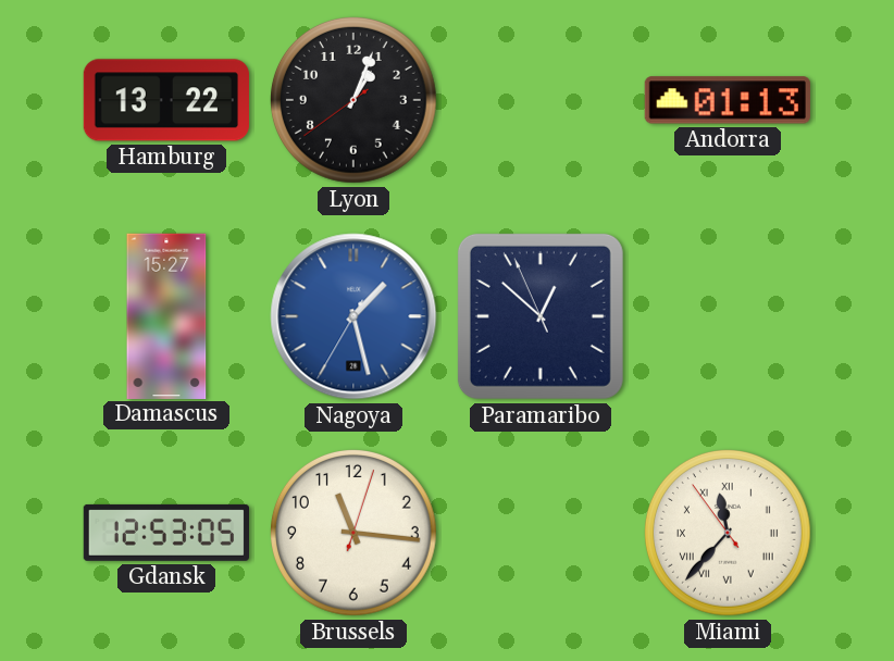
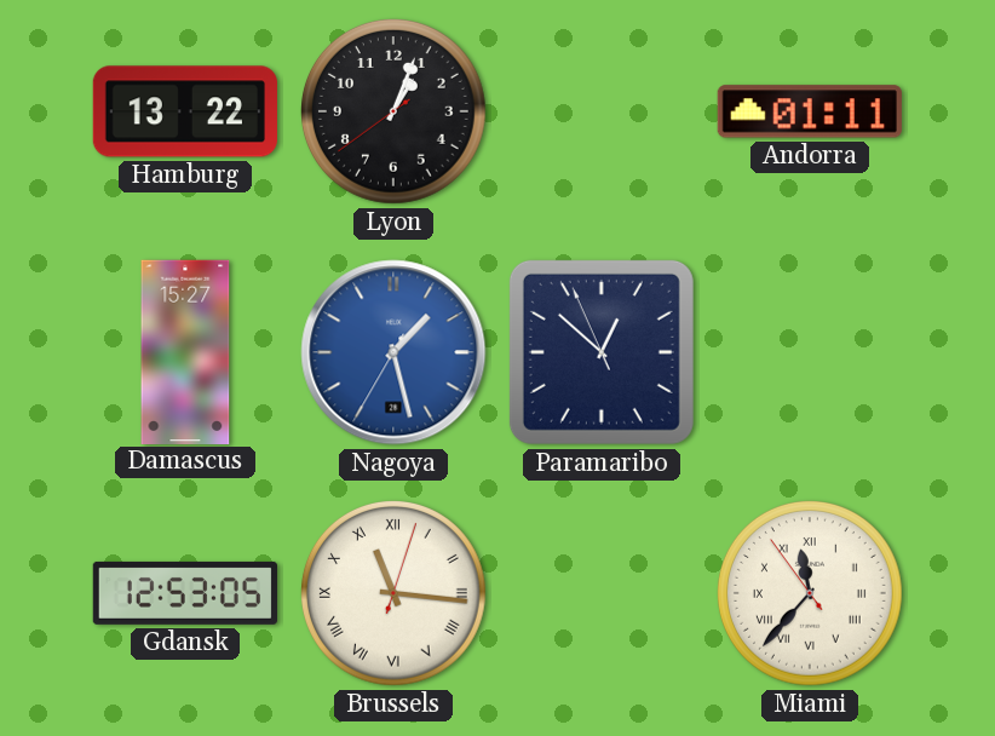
Andorra: 01:13 -> 01:11
Brussels numerals: Arabic -> Roman
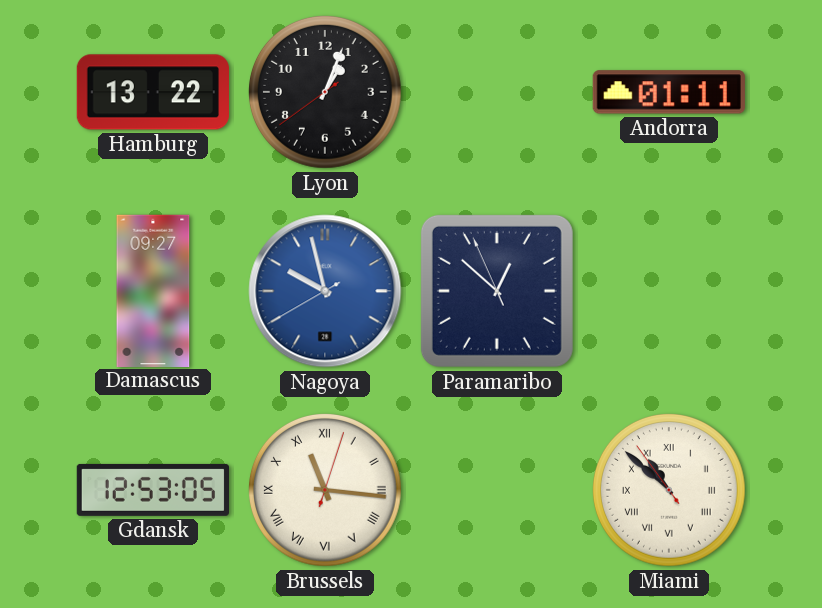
Damascus: 15:27 -> 09:27
Nagoya: 1:27 -> 9:57
Miami: 11:36 -> 10:51
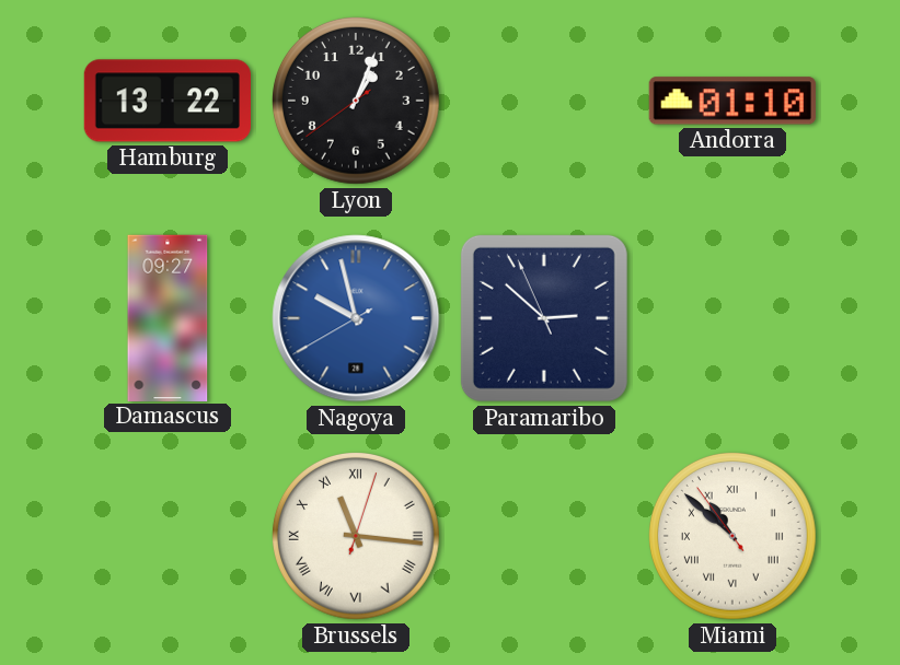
Andorra: 01:11 -> 01:10
Paramaribo: 12:51 -> 2:51
Gdansk: 12:53 -> none
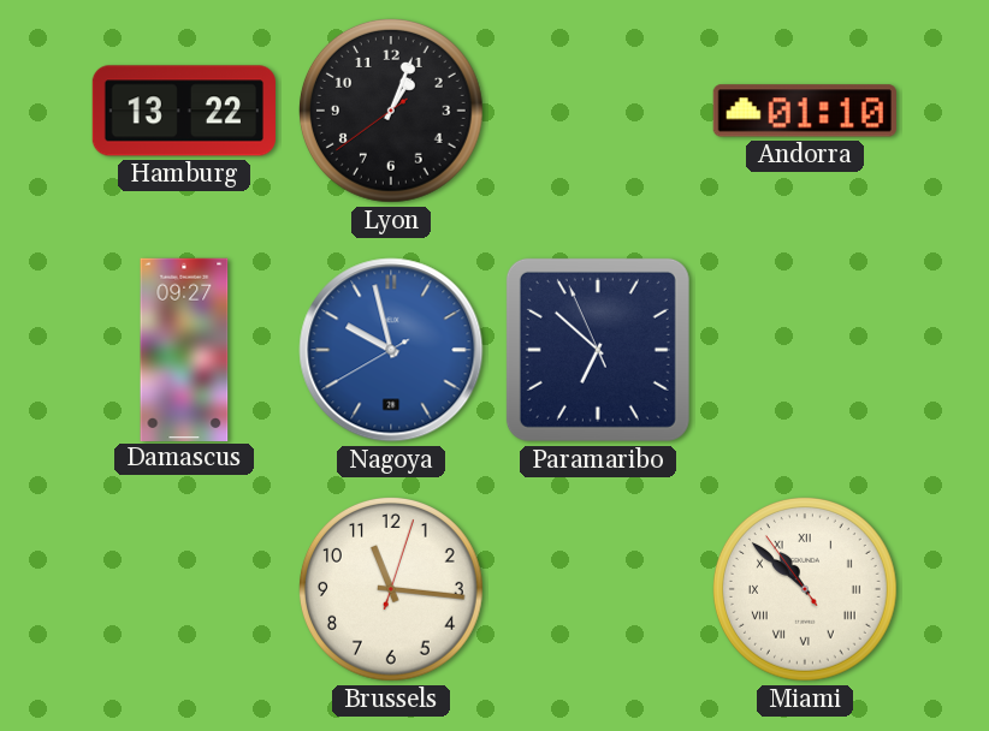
Paramaribo: 2:51 -> 6:51
Brussels numerals: Roman -> Arabic
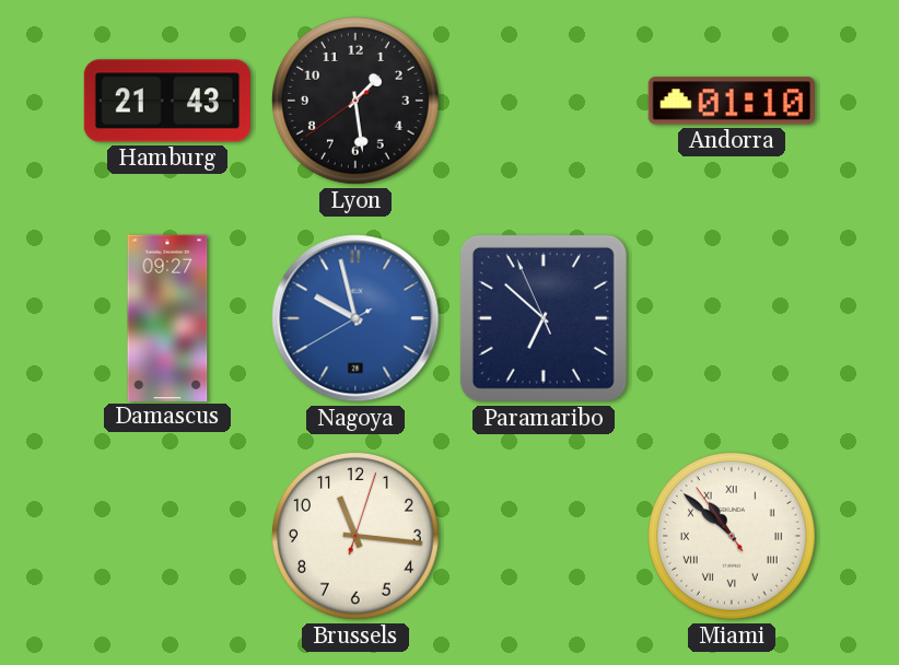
Hamburg: 13:22 -> 21:43
Lyon: 1:03 -> 1:28
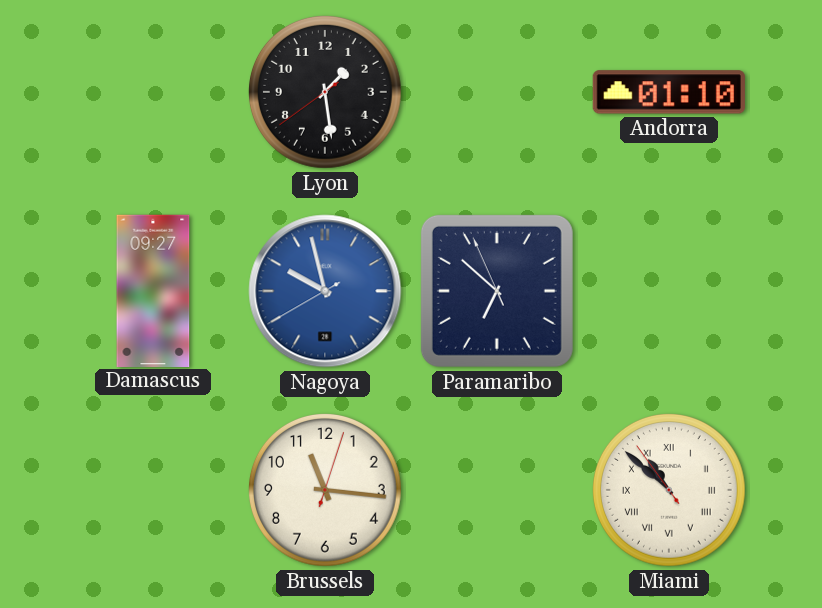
Hamburg: 21:43 -> none
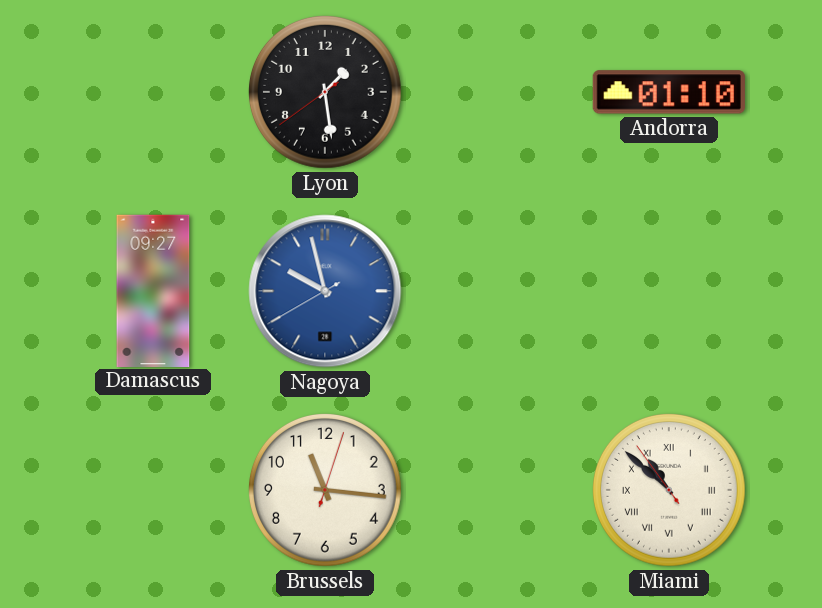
Paramaribo: 6:51 -> none
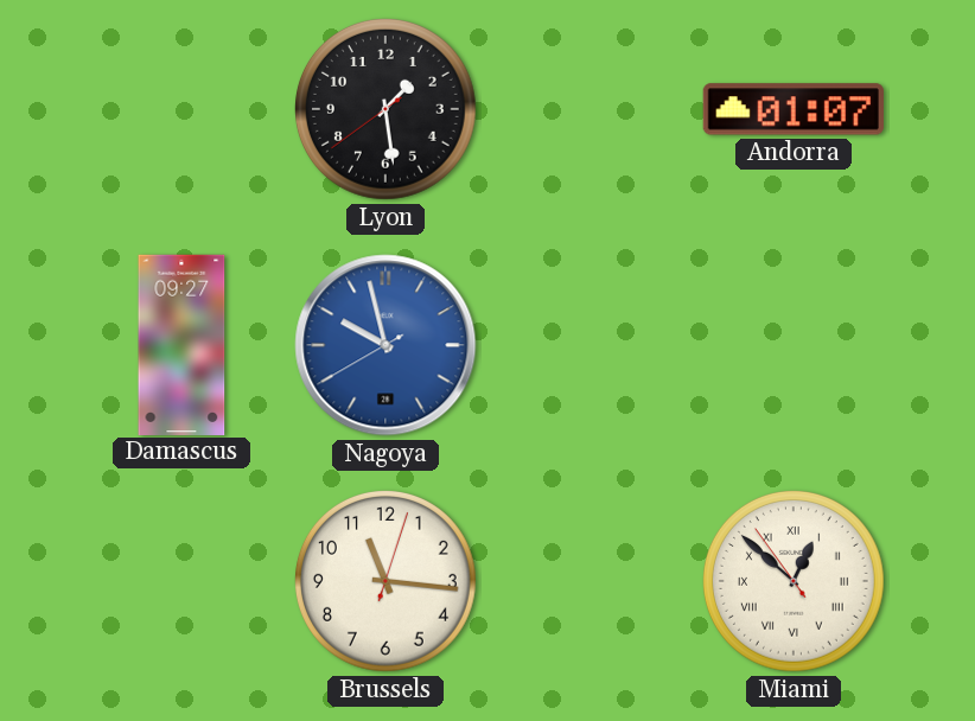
Andorra: 01:10 -> 01:07
Miami: 10:51 -> 12:51
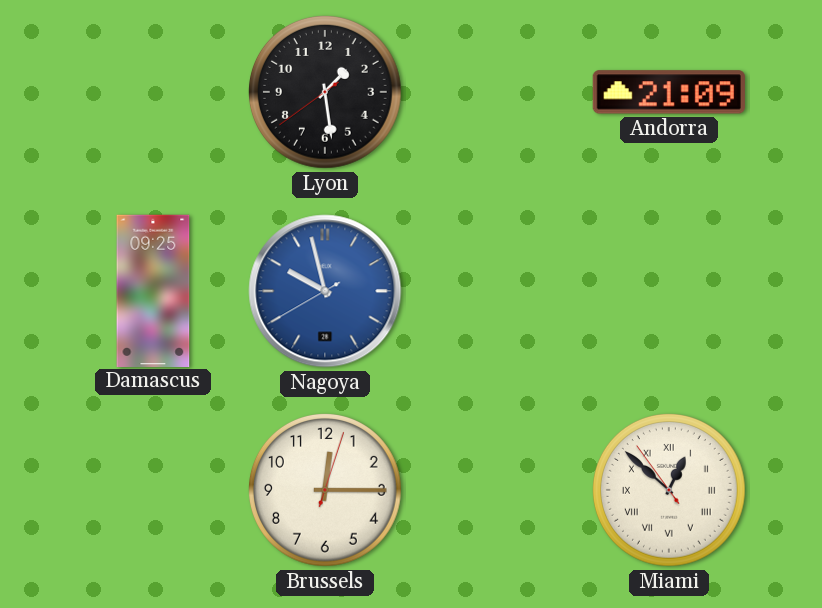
Andorra: 01:07 -> 21:09
Damascus: 09:27 -> 09:25
Brussels: 11:16 -> 12:15
